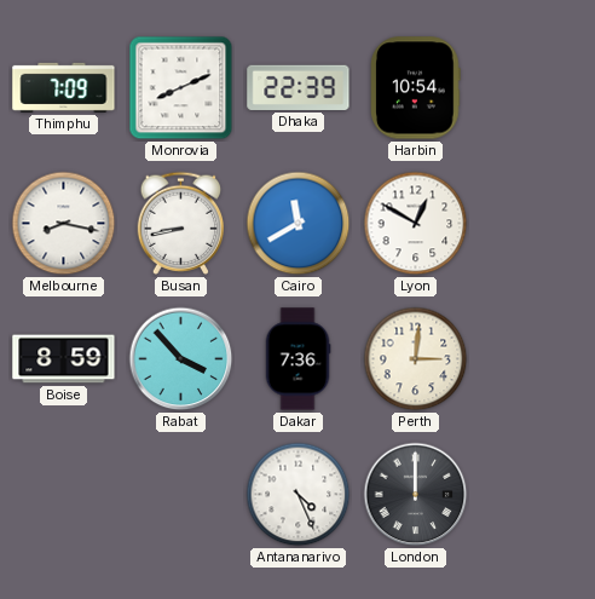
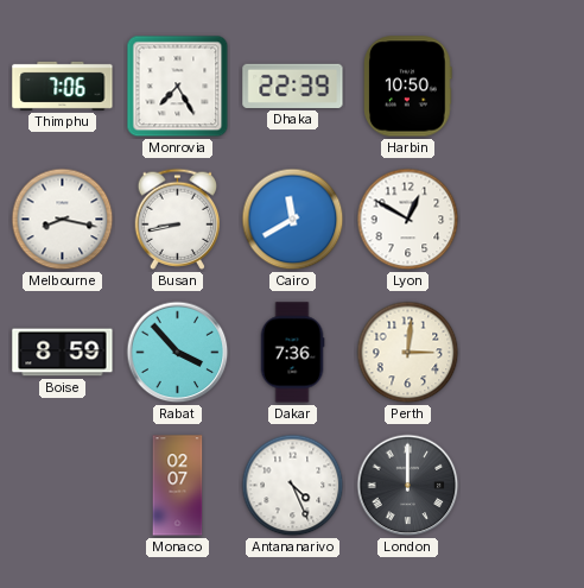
Thimphu: 7:09 -> 7:06
Monrovia: 8:11 -> 7:25
Harbin: 10:54 -> 10:50
Monaco: none -> 02:07
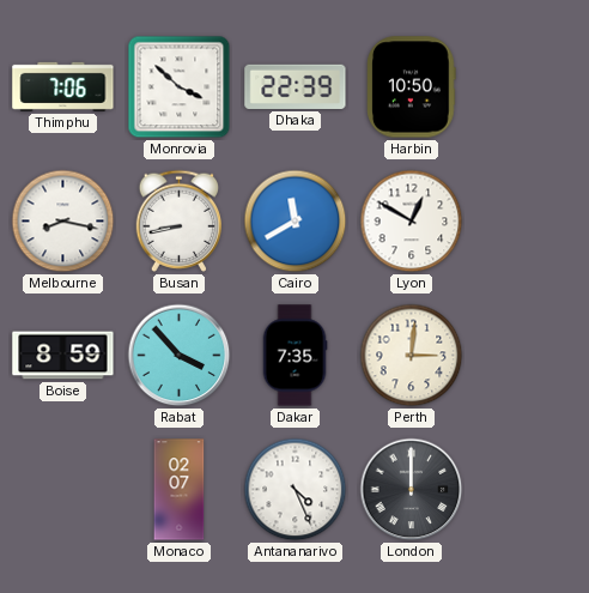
Monrovia: 7:25 -> 3:52
Dakar: 7:36 -> 7:35
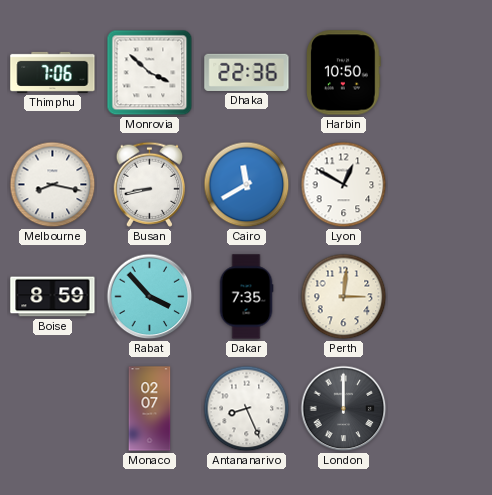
Dhaka: 22:39 -> 22:36
Antananarivo: 4:26 -> 8:26
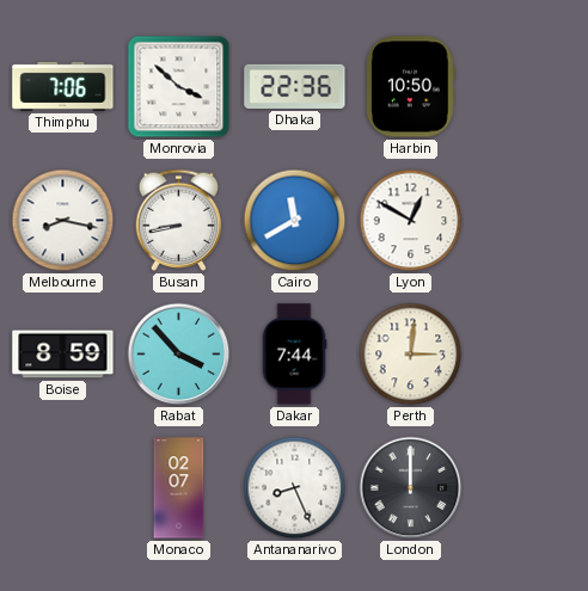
Dakar: 7:35 -> 7:44
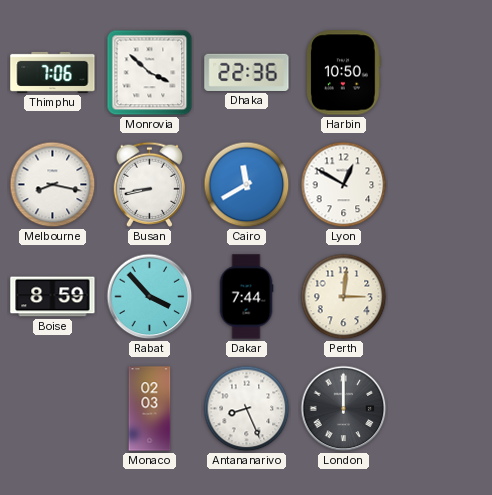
Monaco: 02:07 -> 02:03
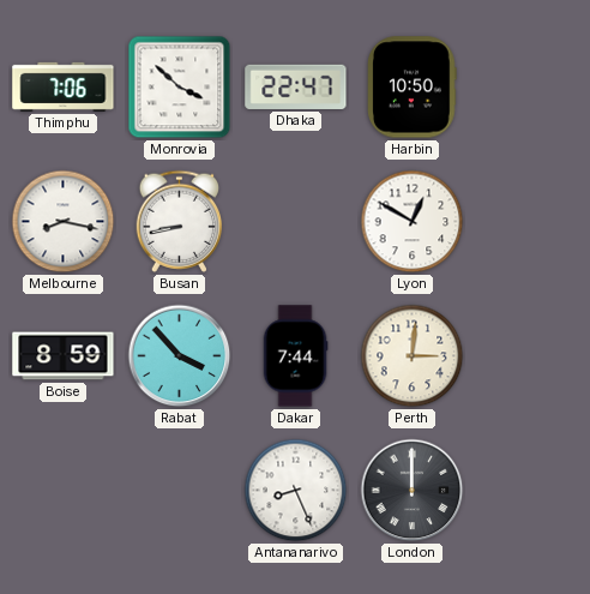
Dhaka: 22:36 -> 22:47
Cairo: 11:40 -> none
Monaco: 02:03 -> none
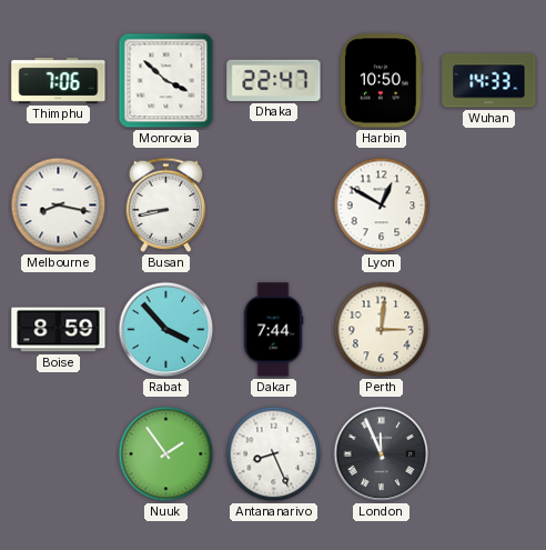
Wuhan: none -> 14:33
Nuuk: none -> 1:54
London: 12:00 -> 11:56
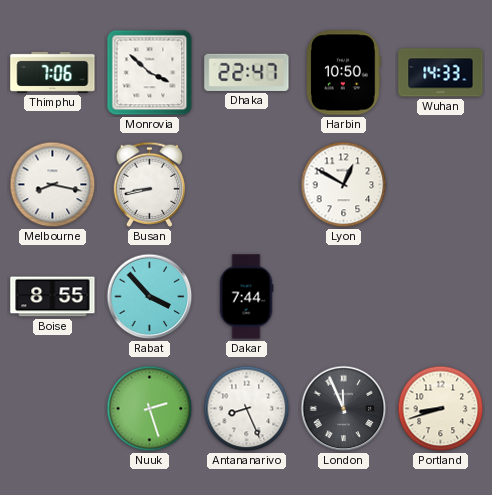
Boise: 8:59 -> 8:55
Perth: 3:01 -> none
Nuuk: 1:54 -> 2:27
Portland: none -> 8:42
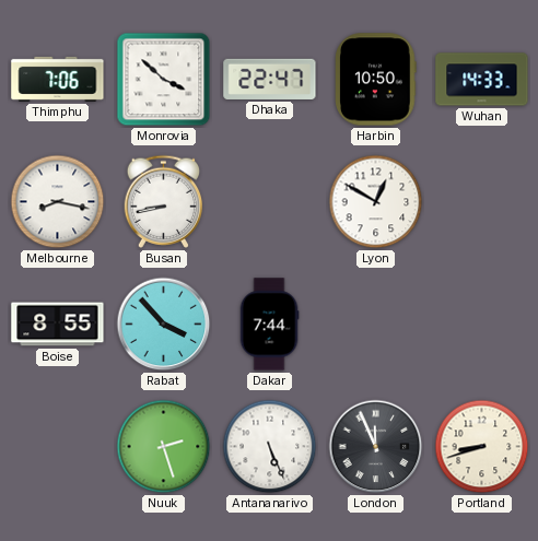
Antananarivo: 8:26 -> 5:26
